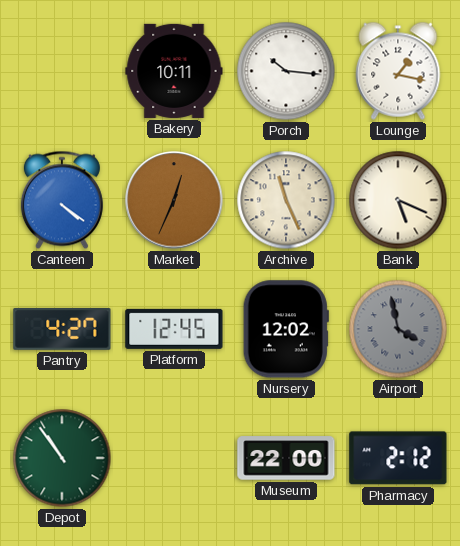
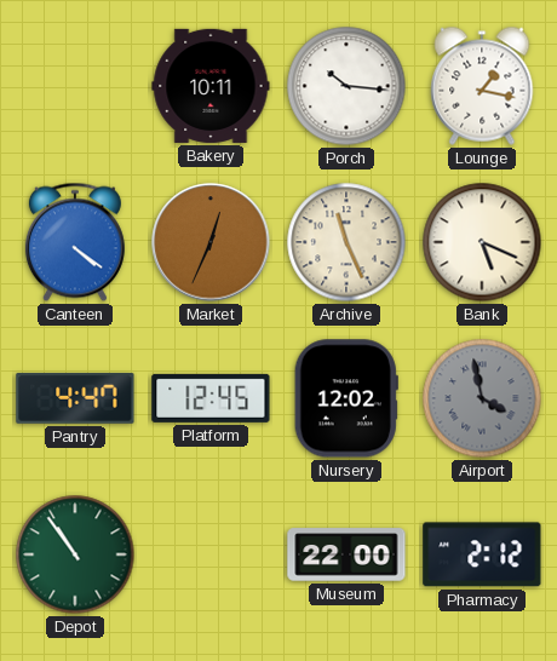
Pantry: 4:27 -> 4:47
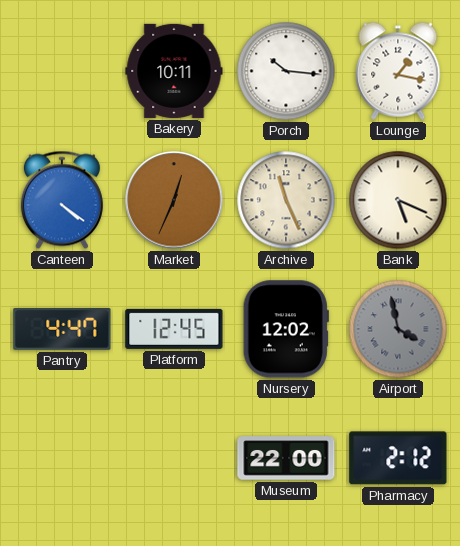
Depot: 10:54 -> none
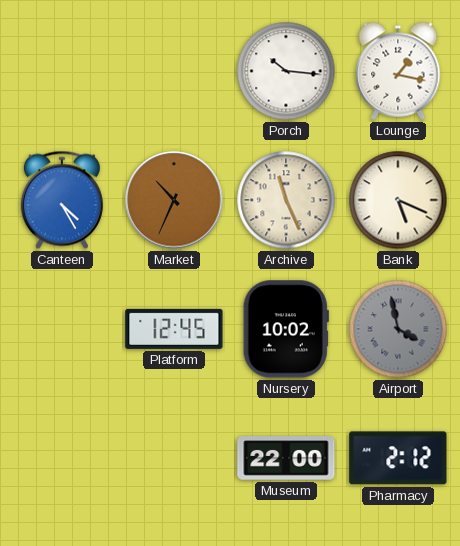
Bakery: 10:11 -> none
Canteen: 4:21 -> 4:25
Market: 12:34 -> 10:34
Pantry: 4:47 -> none
Nursery: 12:02 -> 10:02
